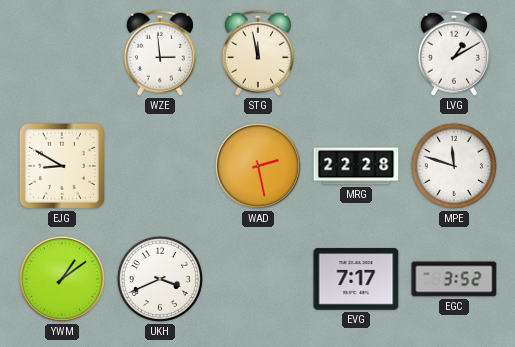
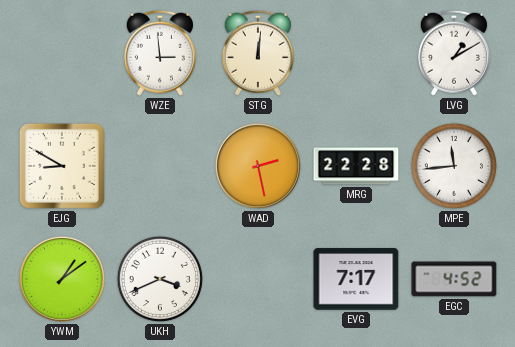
STG: 11:58 -> 12:01
MPE: 11:48 -> 11:44
EGC: 3:52 -> 4:52
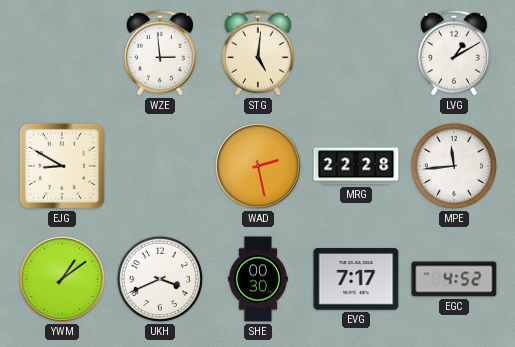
STG: 12:01 -> 5:01
SHE: none -> 00:30
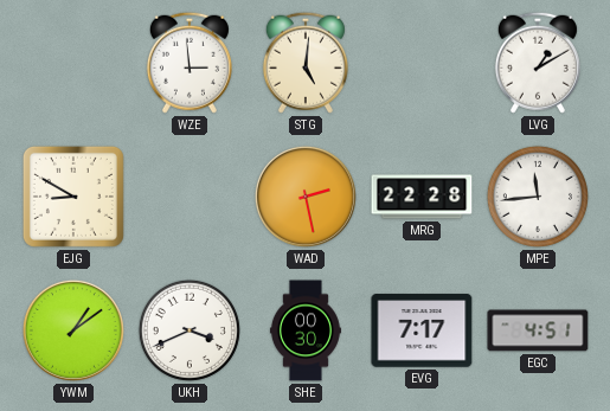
EGC: 4:52 -> 4:51
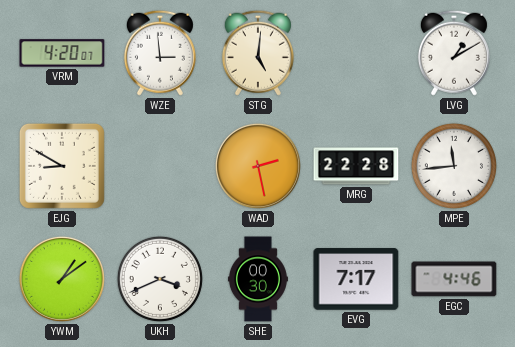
VRM: none -> 4:20
EGC: 4:51 -> 4:46
